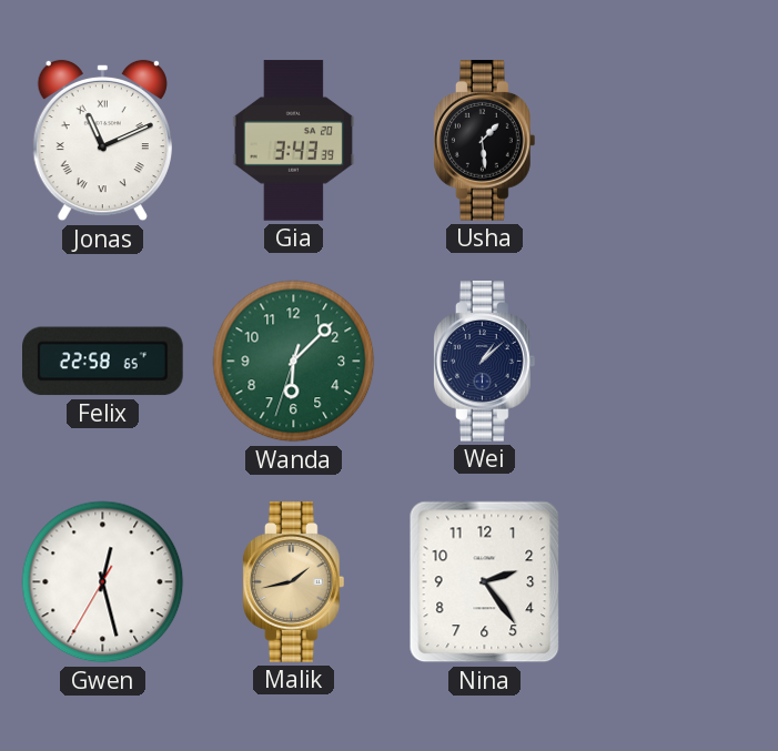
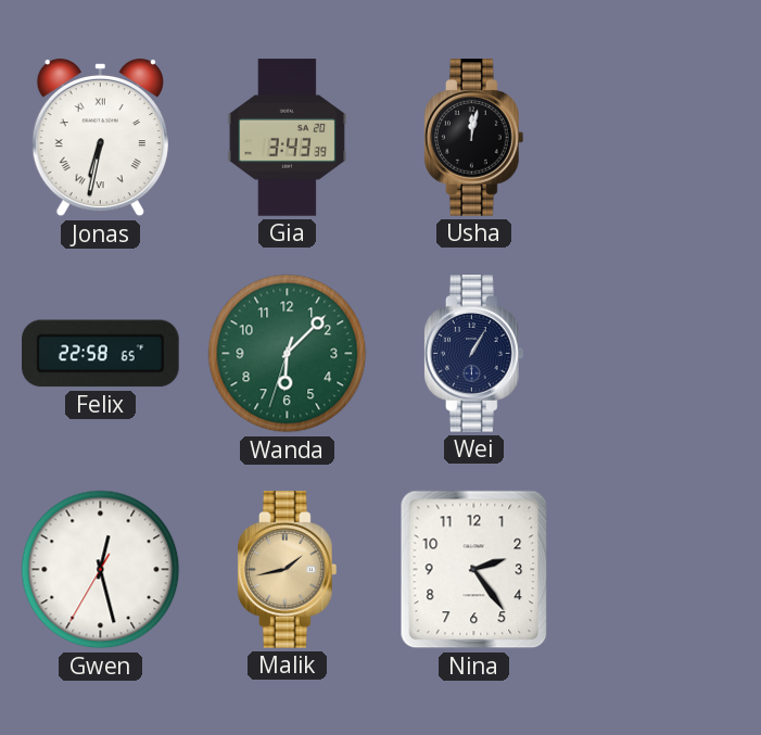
Jonas: 11:11 -> 6:32
Usha: 1:29 -> 12:02
Wei: 1:08 -> 1:05
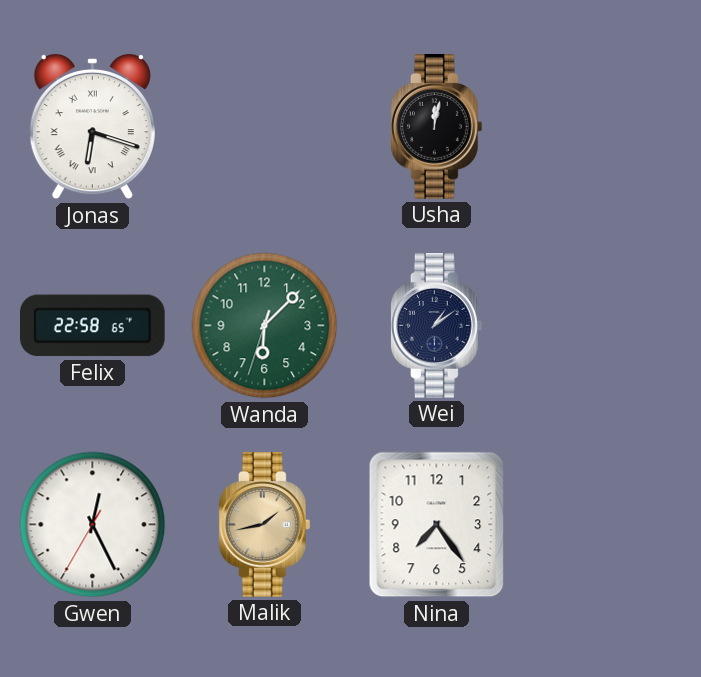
Jonas: 6:32 -> 6:18
Gia: 3:43 -> none
Wei: 1:05 -> 1:09
Gwen: 12:27 -> 12:25
Nina: 2:24 -> 7:24
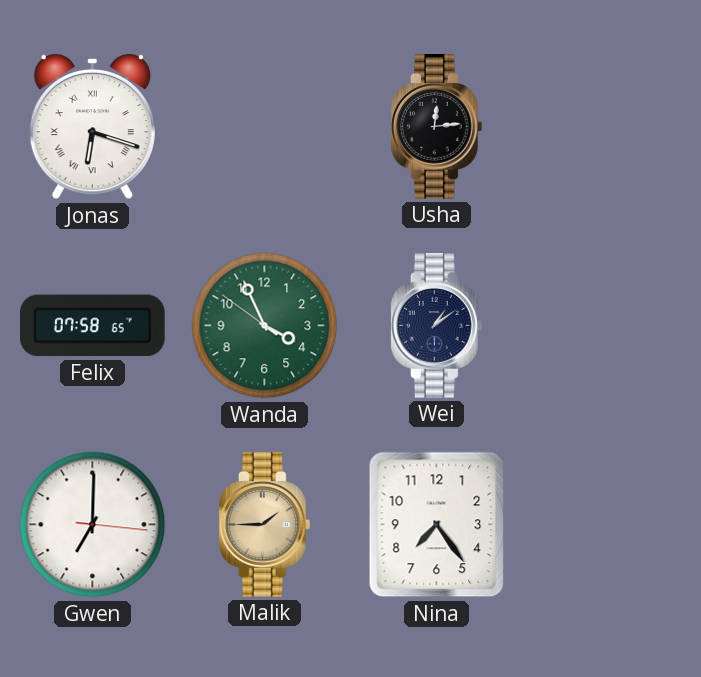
Usha: 12:02 -> 12:14
Felix: 22:58 -> 07:58
Wanda: 6:07 -> 3:55
Gwen: 12:25 -> 7:00
Malik: 1:43 -> 1:45
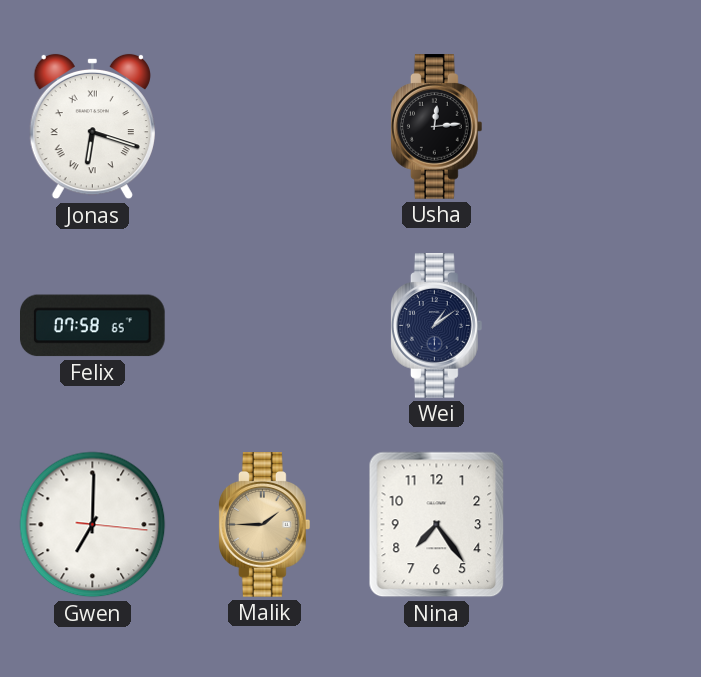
Wanda: 3:55 -> none
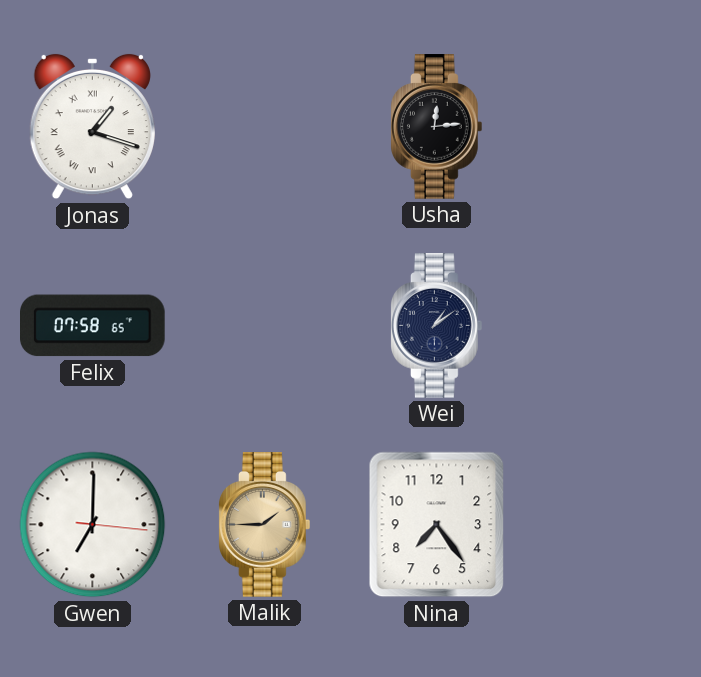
Jonas: 6:18 -> 1:18
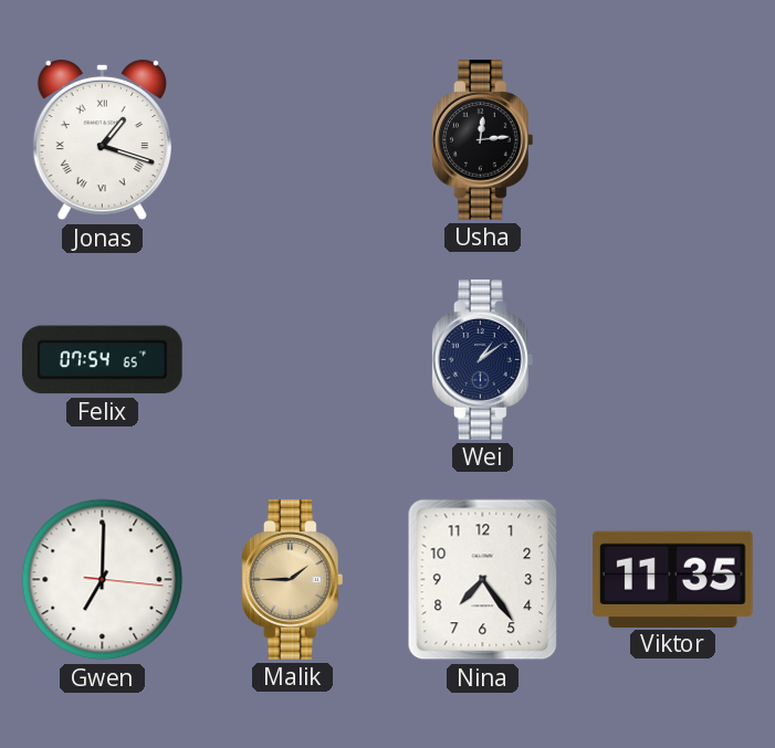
Felix: 07:58 -> 07:54
Viktor: none -> 11:35
